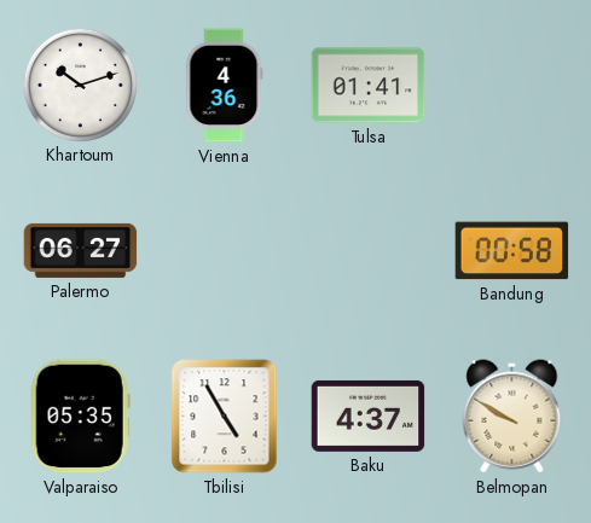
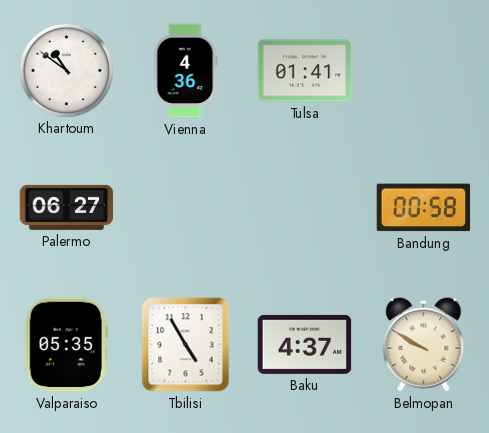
Khartoum: 10:12 -> 10:51
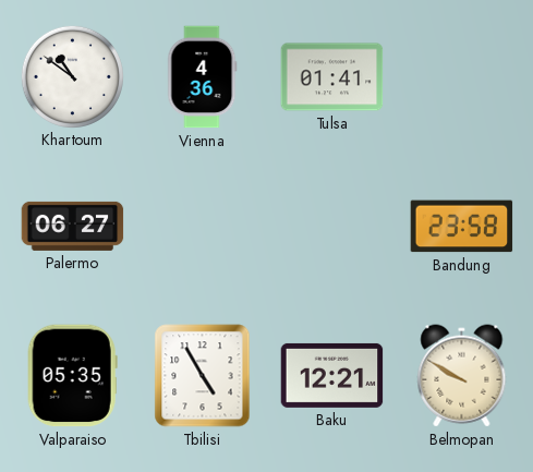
Bandung: 00:58 -> 23:58
Baku: 4:37 -> 12:21
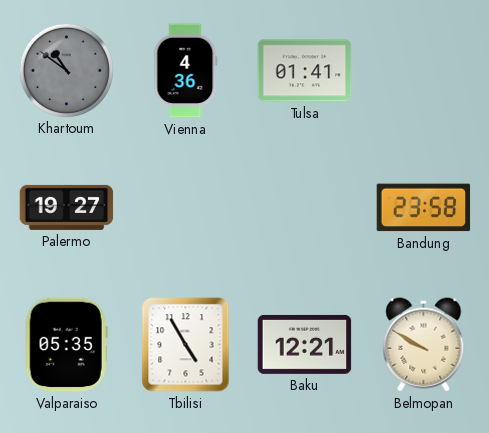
Khartoum dial: white -> grey
Palermo: 06:27 -> 19:27
